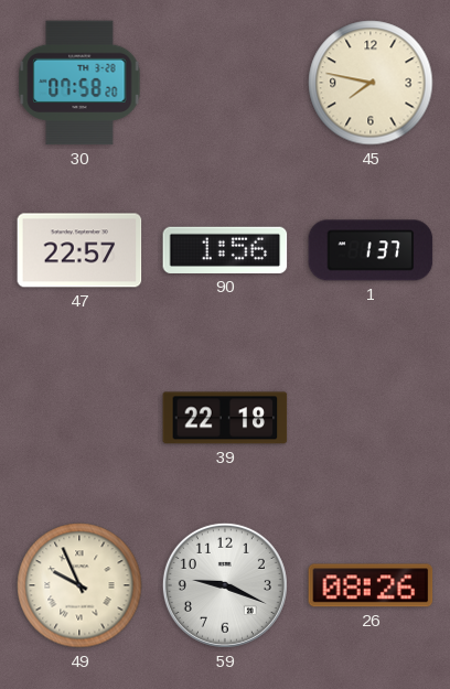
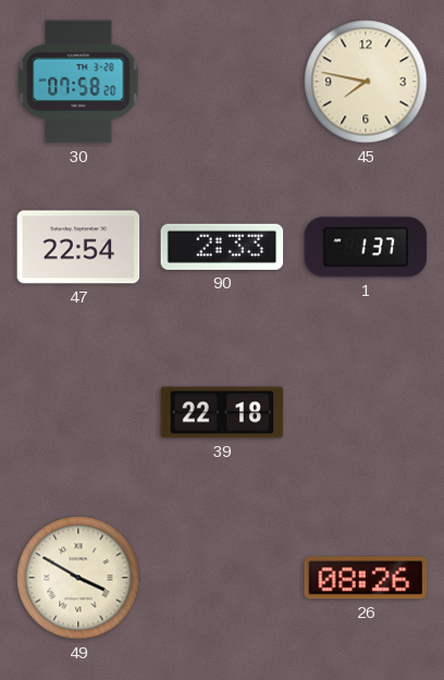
47: 22:57 -> 22:54
90: 1:56 -> 2:33
49: 9:56 -> 3:50
59: 9:19 -> none
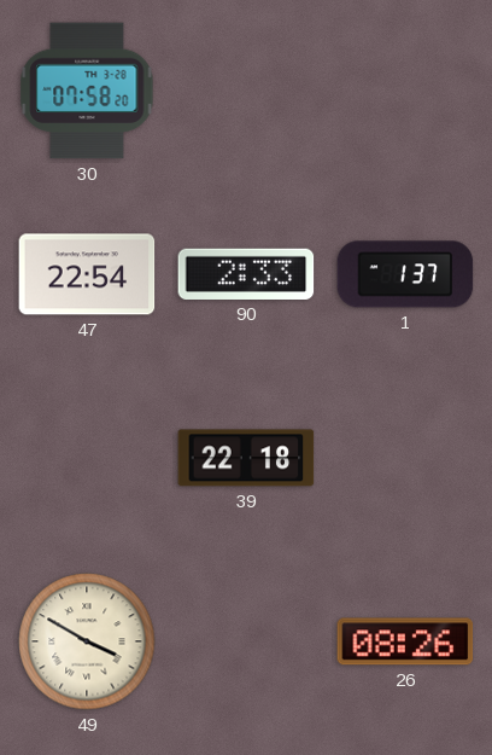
45: 7:47 -> none
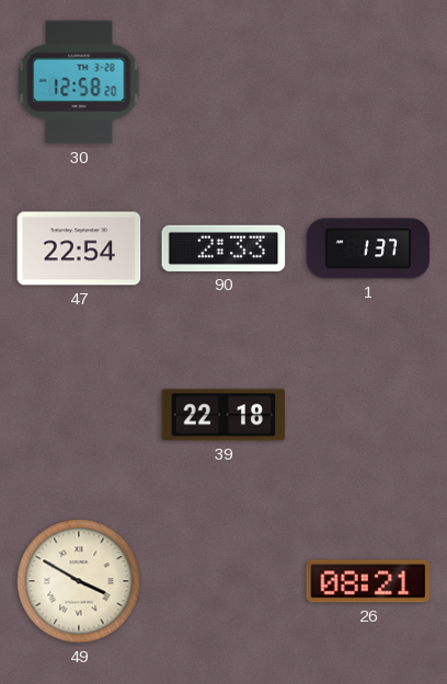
30: 07:58 -> 12:58
26: 08:26 -> 08:21
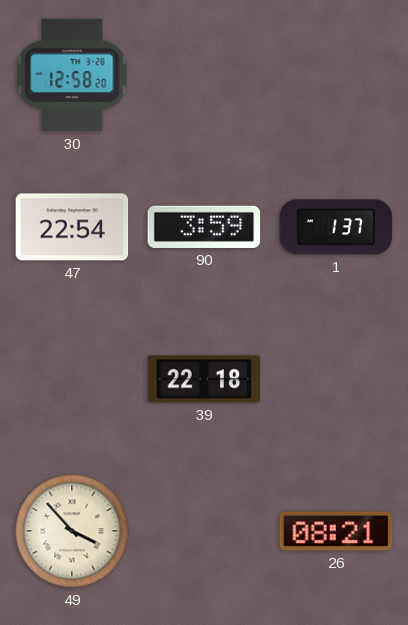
90: 2:33 -> 3:59
49: 3:50 -> 3:53
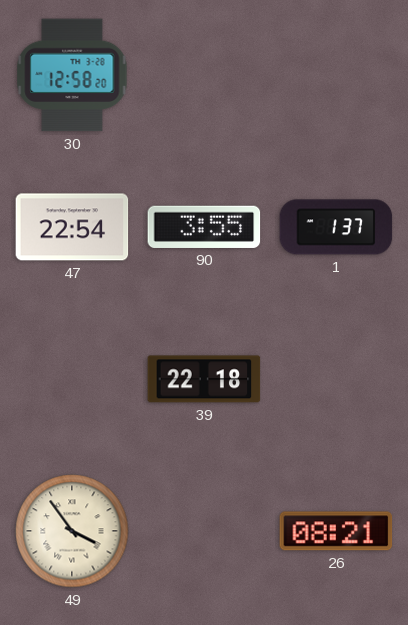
90: 3:59 -> 3:55
49: 3:53 -> 3:54
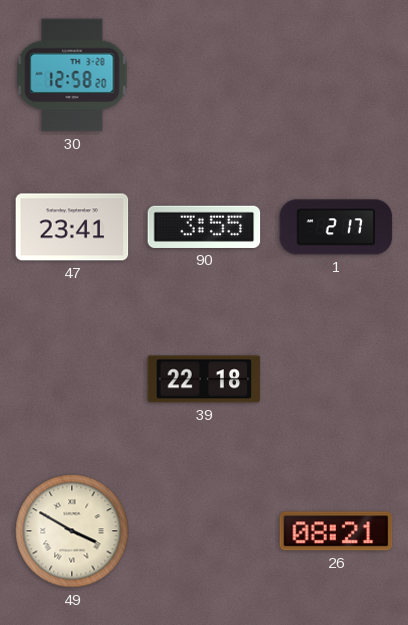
47: 22:54 -> 23:41
1: 1:37 -> 2:17
49: 3:54 -> 3:50
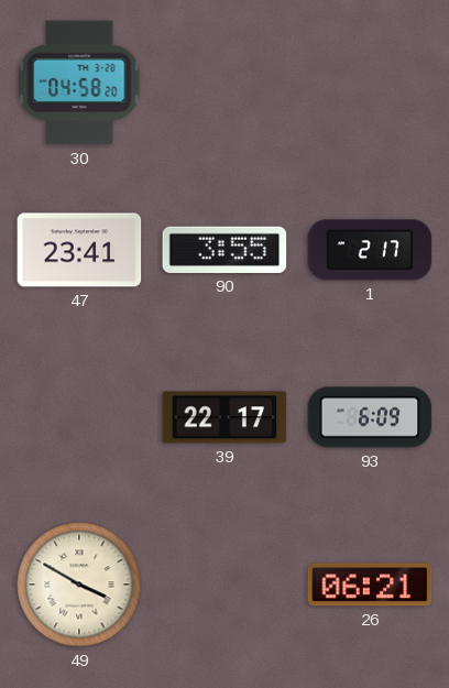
30: 12:58 -> 04:58
39: 22:18 -> 22:17
93: none -> 6:09
26: 08:21 -> 06:21
